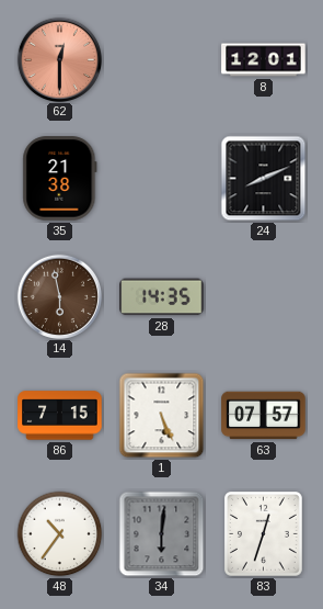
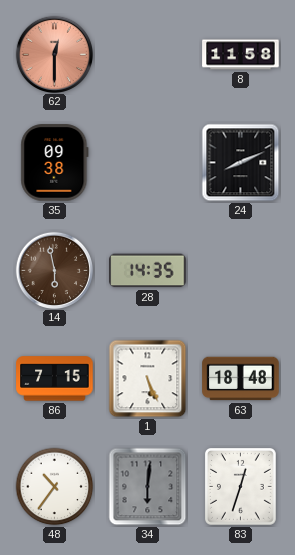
8: 12:01 -> 11:58
35: 21:38 -> 09:38
63: 07:57 -> 18:48
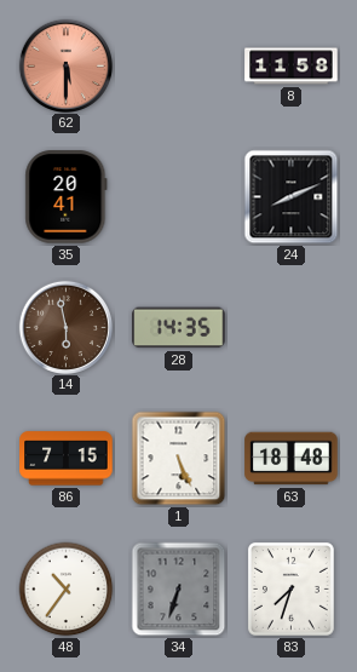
62: 12:30 -> 5:30
35: 09:38 -> 20:41
34: 6:01 -> 6:33
83: 12:33 -> 7:33
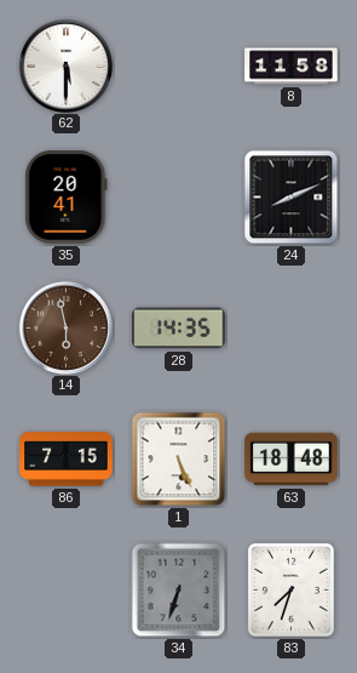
62 dial: salmon -> white
48: 10:36 -> none
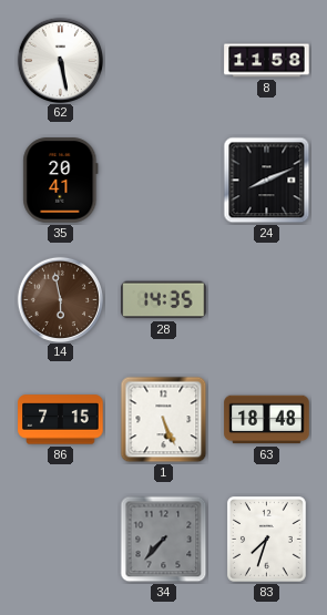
62: 5:30 -> 5:28
34: 6:33 -> 7:37
